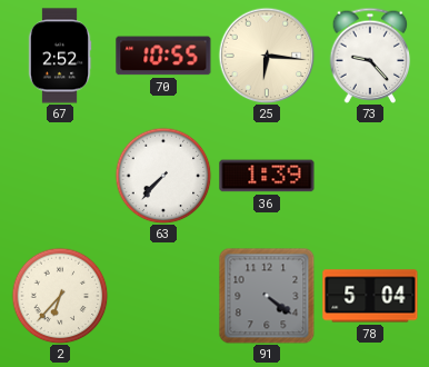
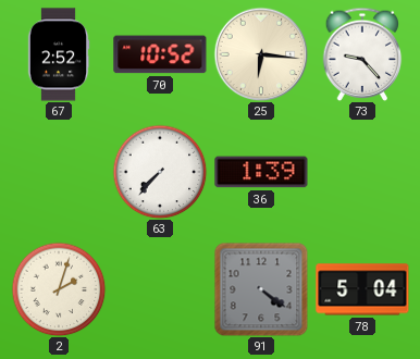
70: 10:55 -> 10:52
2: 6:37 -> 2:03
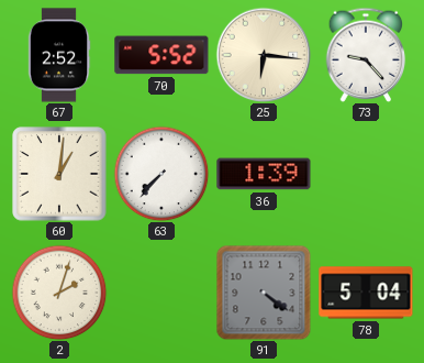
70: 10:52 -> 5:52
60: none -> 1:01
